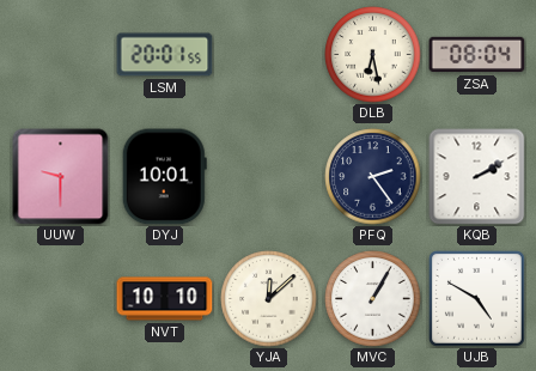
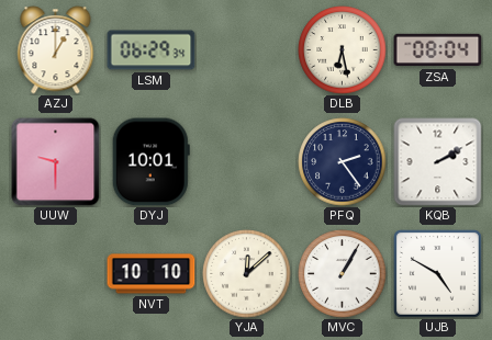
AZJ: none -> 1:00
LSM: 20:01 -> 06:29
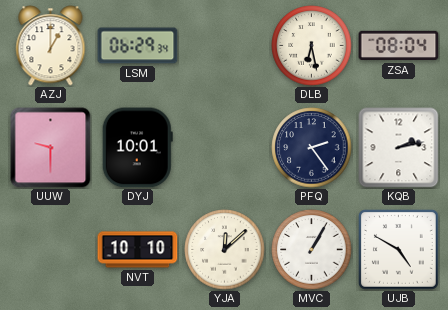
KQB: 2:10 -> 2:13
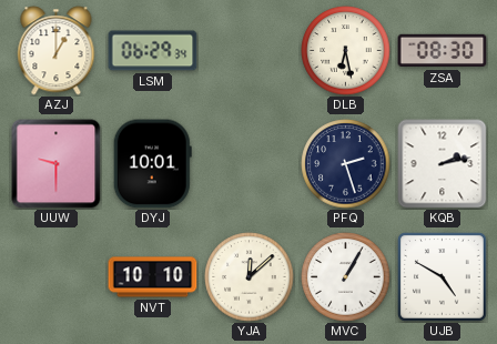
ZSA: 08:04 -> 08:30
PFQ: 2:24 -> 2:27
